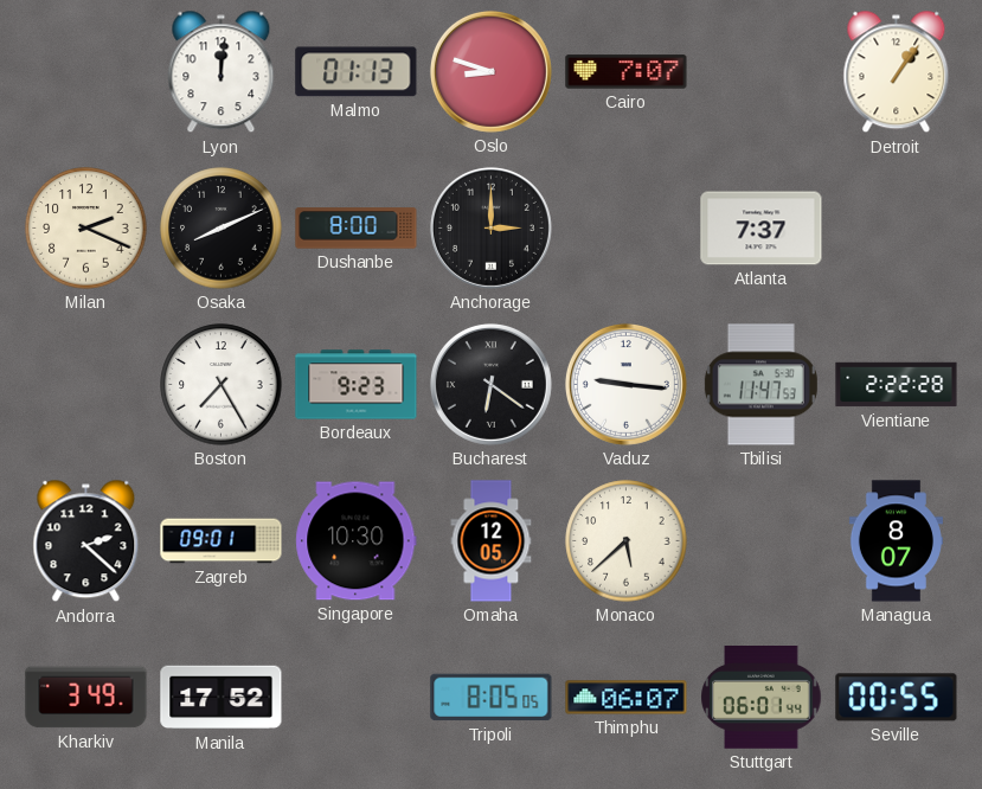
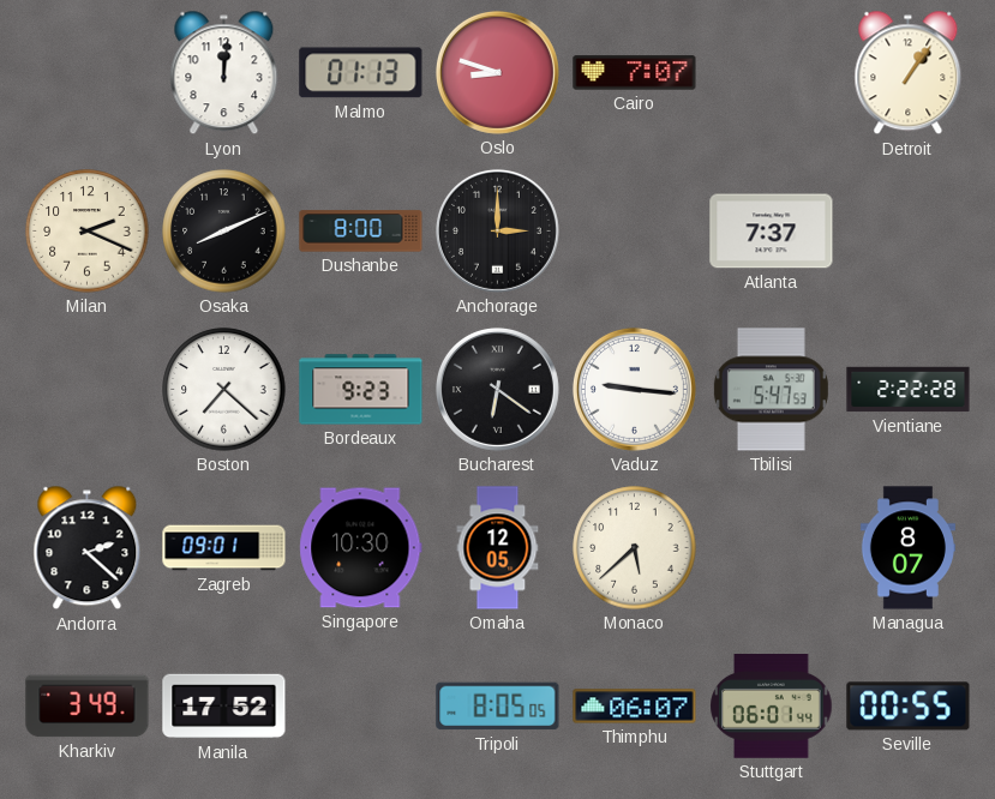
Boston: 7:25 -> 7:22
Tbilisi: 11:47 -> 5:47
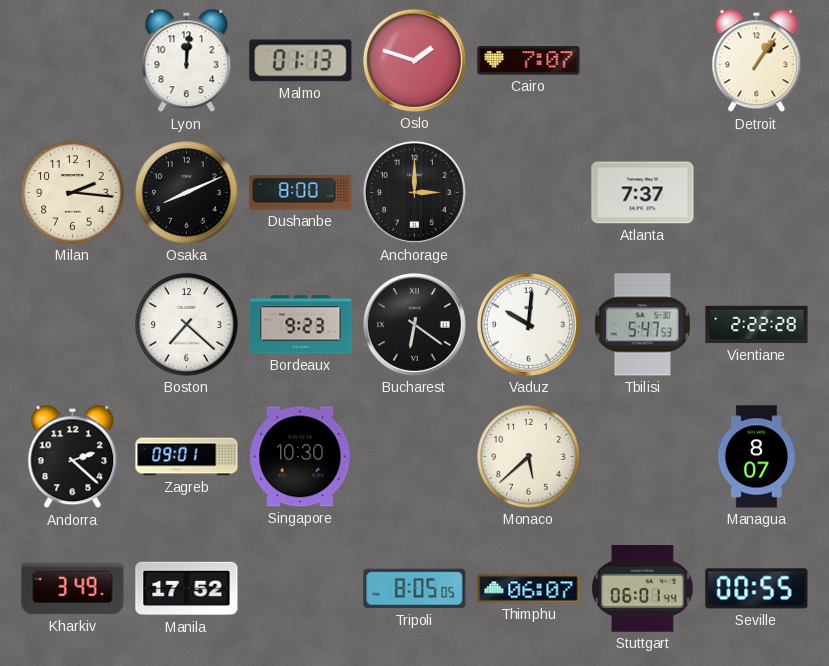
Oslo: 8:48 -> 1:48
Milan: 2:19 -> 2:16
Vaduz: 9:16 -> 10:01
Omaha: 12:05 -> none
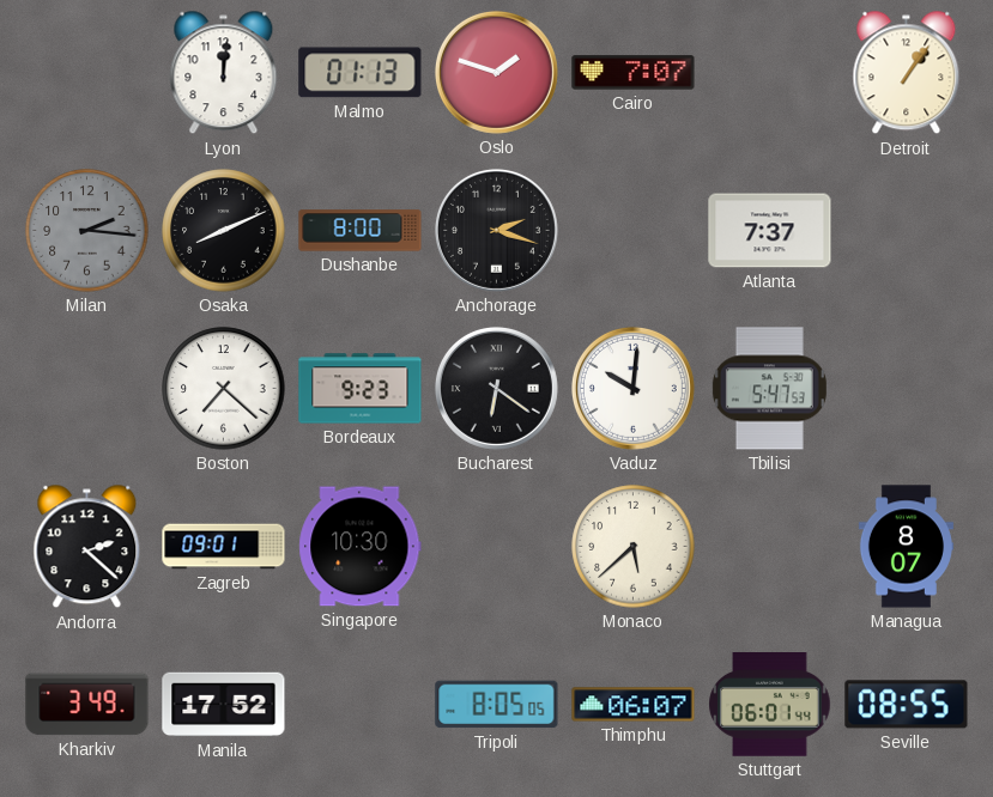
Milan dial: cream -> grey
Anchorage: 3:00 -> 2:18
Vientiane: 2:22 -> none
Seville: 00:55 -> 08:55
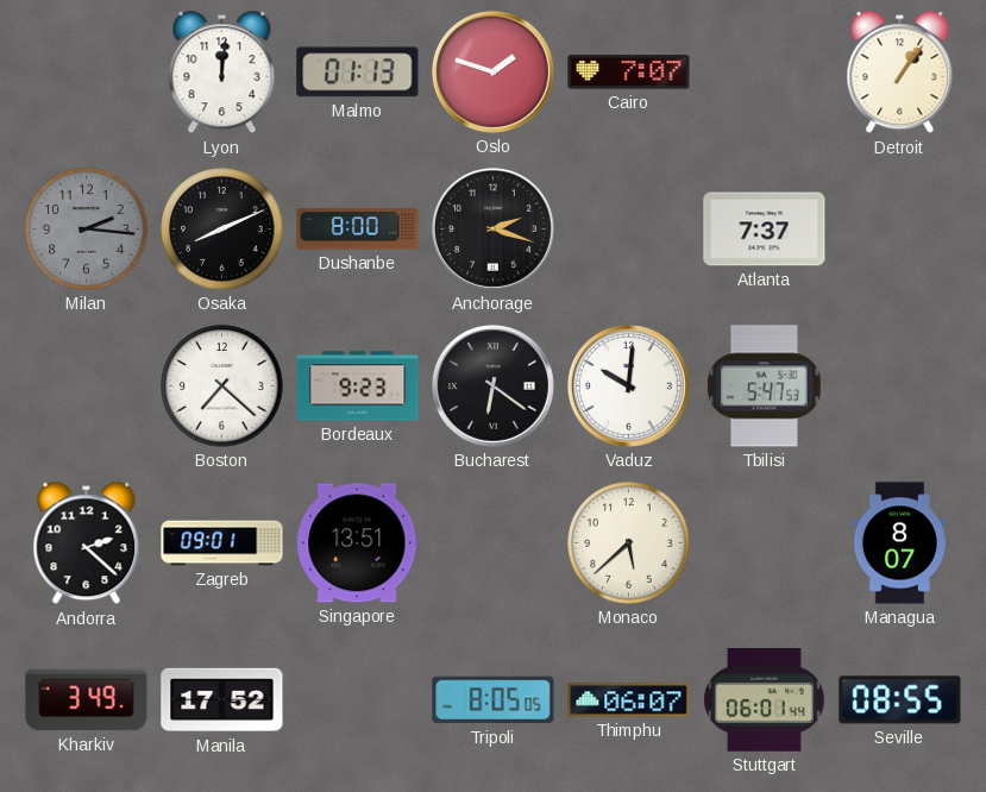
Singapore: 10:30 -> 13:51
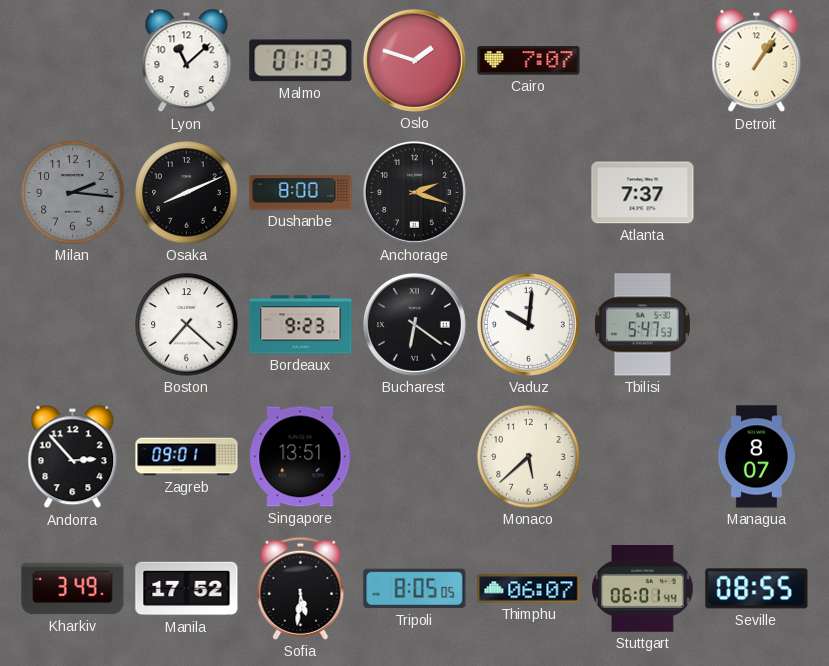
Lyon: 12:01 -> 11:08
Andorra: 2:22 -> 2:53
Sofia: none -> 5:31
